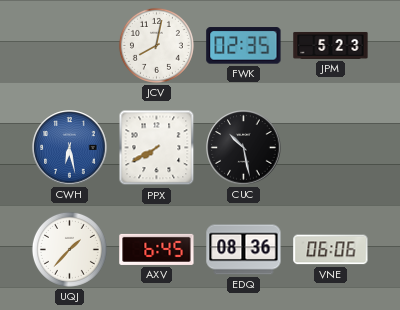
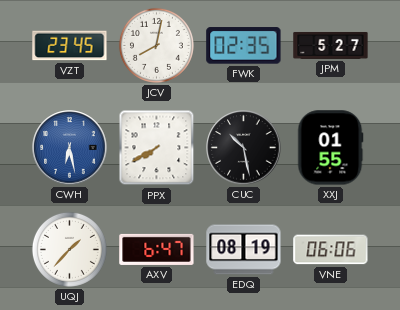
VZT: none -> 23:45
JPM: 5:23 -> 5:27
XXJ: none -> 01:55
AXV: 6:45 -> 6:47
EDQ: 08:36 -> 08:19
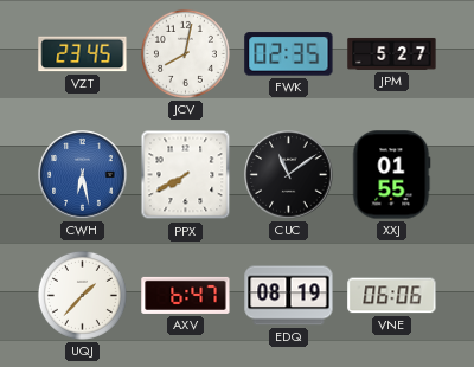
CUC: 10:28 -> 11:09
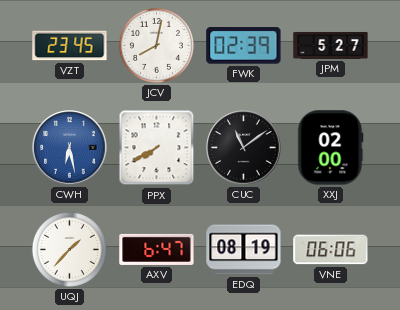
FWK: 02:35 -> 02:39
XXJ: 01:55 -> 02:00
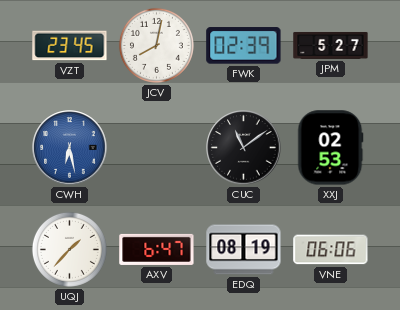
PPX: 7:40 -> none
XXJ: 02:00 -> 02:53
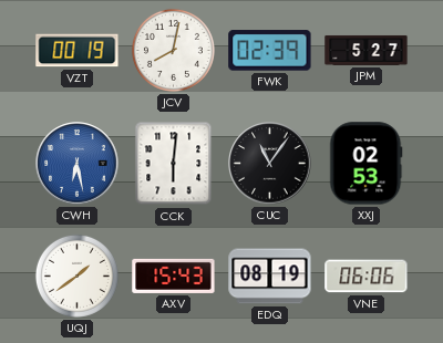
VZT: 23:45 -> 00:19
CCK: none -> 6:01
CUC: 11:09 -> 11:06
UQJ: 1:37 -> 1:39
AXV: 6:47 -> 15:43
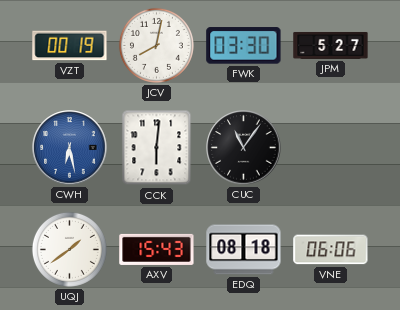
FWK: 02:39 -> 03:30
XXJ: 02:53 -> none
EDQ: 08:19 -> 08:18
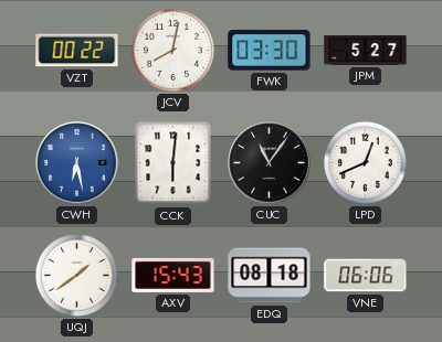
VZT: 00:19 -> 00:22
LPD: none -> 12:41
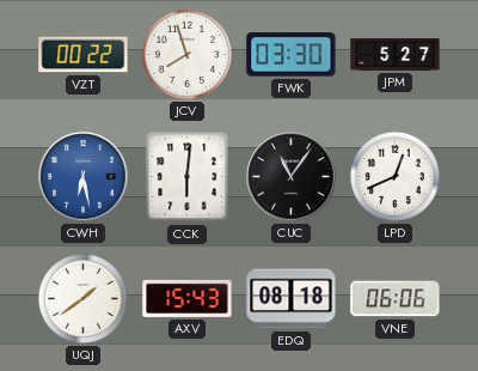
JCV: 8:02 -> 7:57
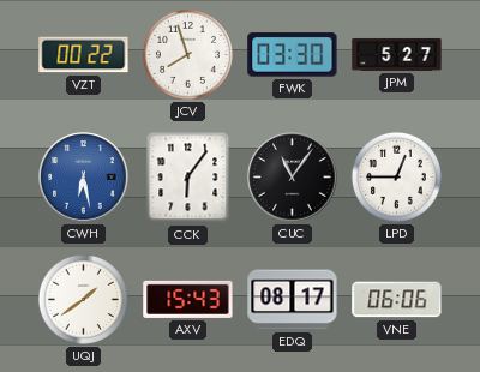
CCK: 6:01 -> 6:06
LPD: 12:41 -> 12:45
EDQ: 08:18 -> 08:17
